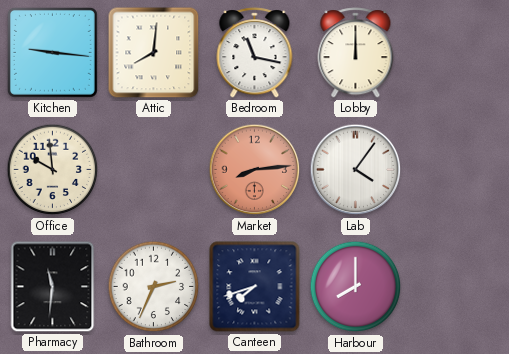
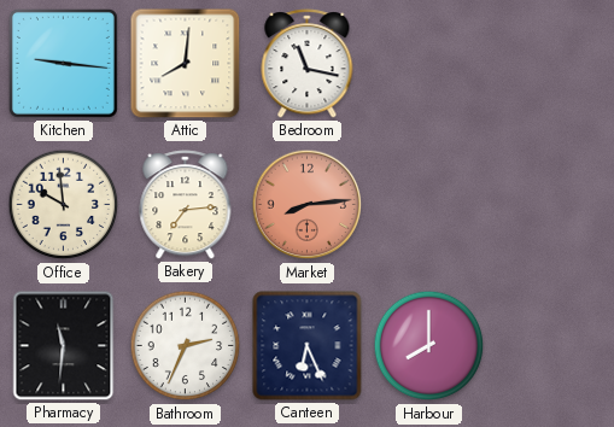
Lobby: 12:00 -> none
Bakery: none -> 7:14
Lab: 4:06 -> none
Canteen: 7:42 -> 6:26
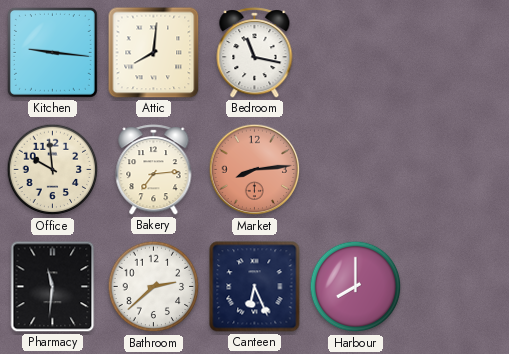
Bathroom: 2:34 -> 2:38
